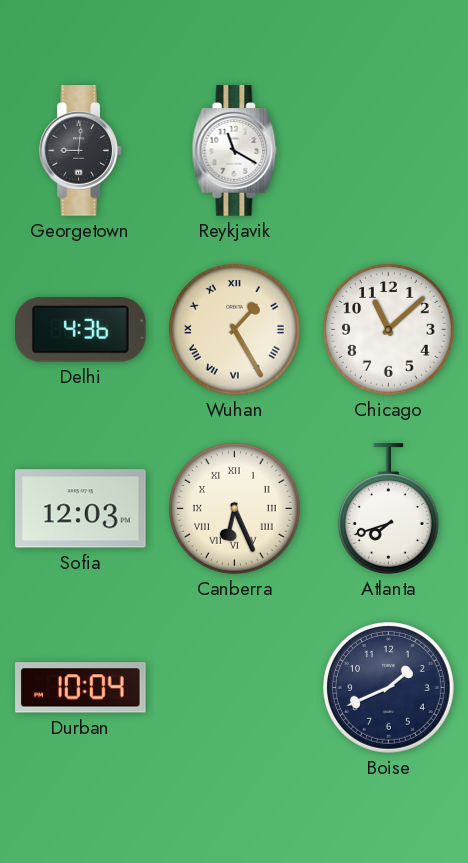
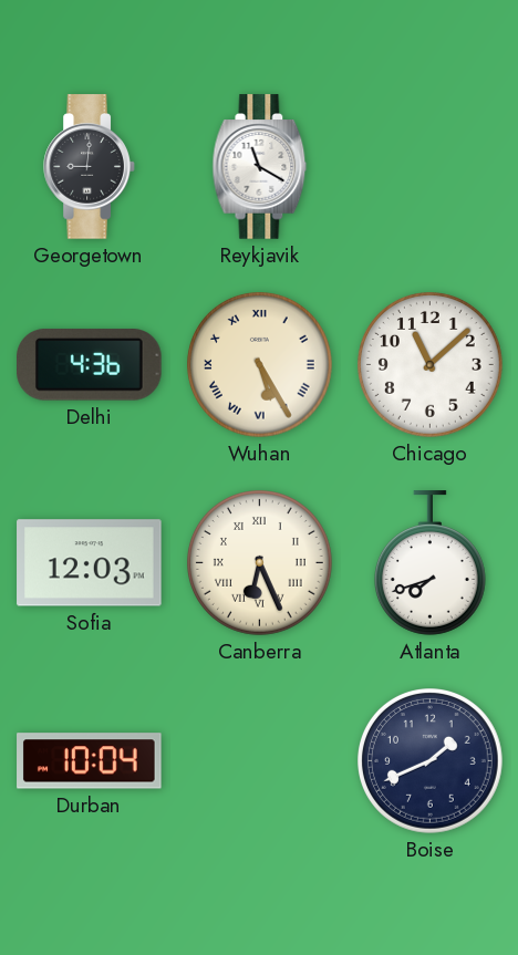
Wuhan: 1:25 -> 5:25
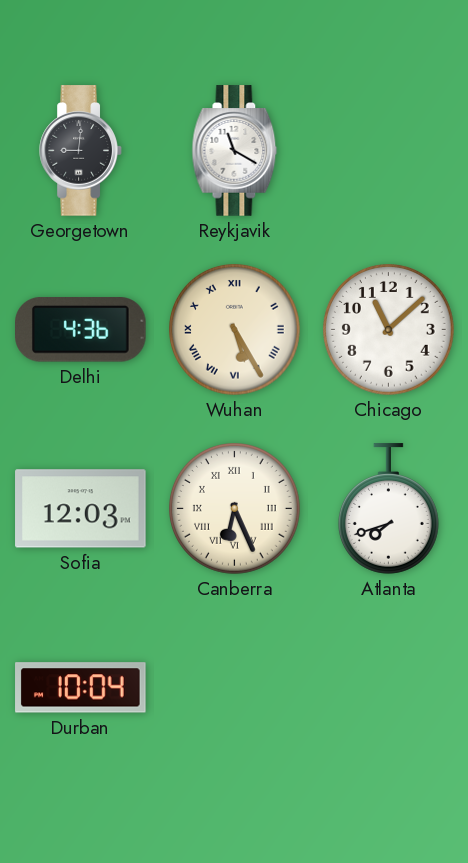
Boise: 1:41 -> none
